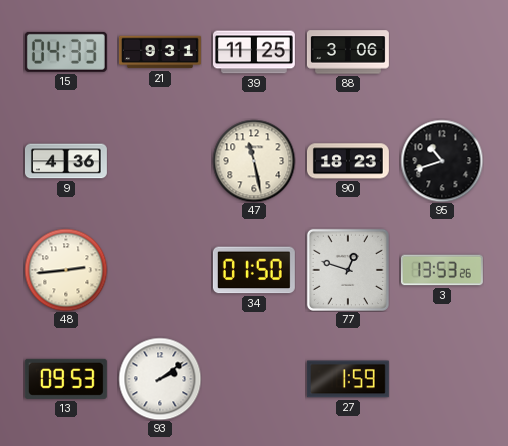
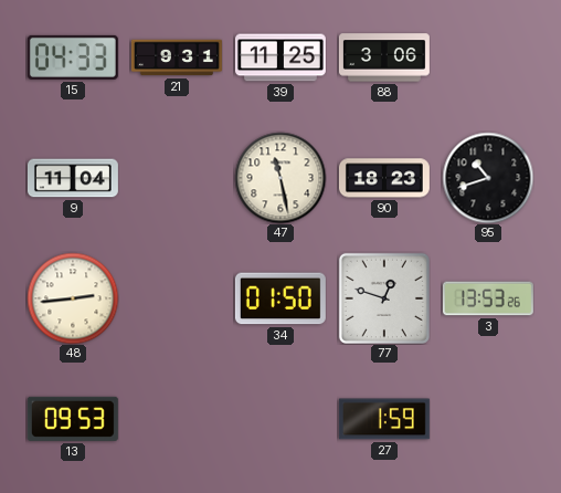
9: 4:36 -> 11:04
93: 2:09 -> none
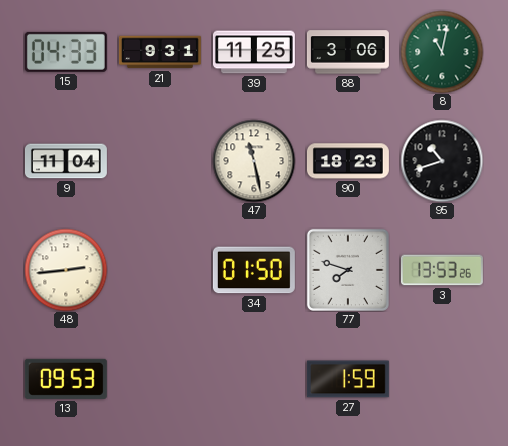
8: none -> 11:02
77: 12:48 -> 7:48
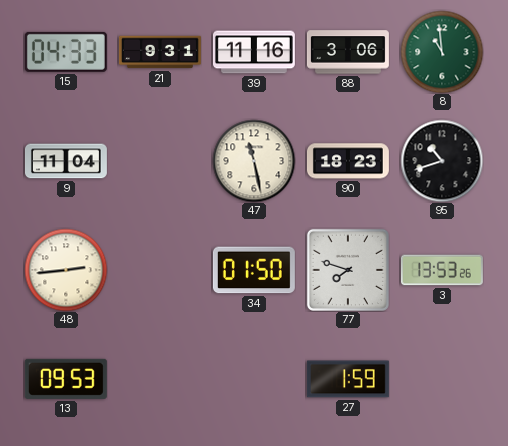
39: 11:25 -> 11:16
8: 11:02 -> 10:59
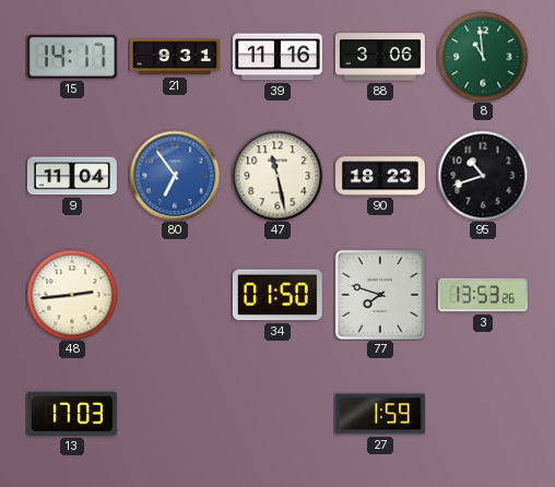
15: 04:33 -> 14:17
80: none -> 6:54
13: 09:53 -> 17:03
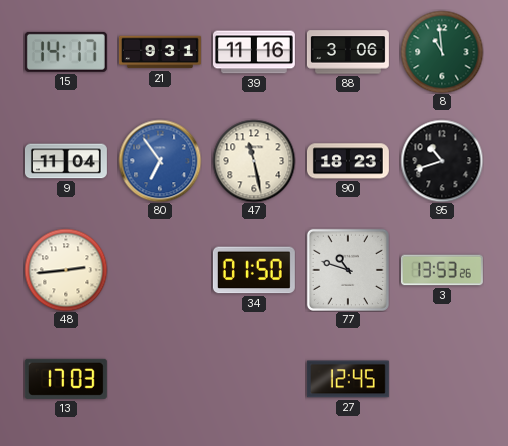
77: 7:48 -> 10:48
27: 1:59 -> 12:45
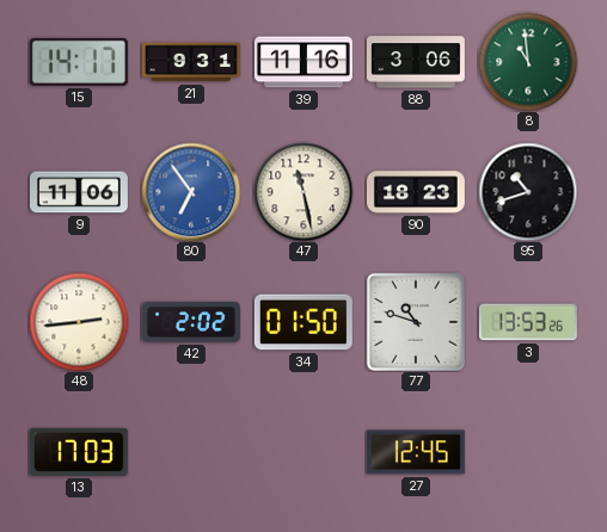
9: 11:04 -> 11:06
42: none -> 2:02
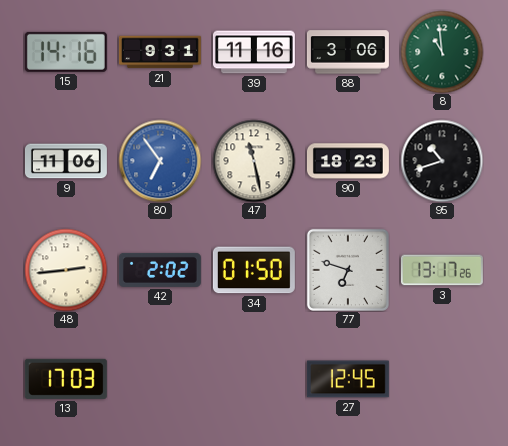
15: 14:17 -> 14:16
77: 10:48 -> 6:48
3: 13:53 -> 13:17
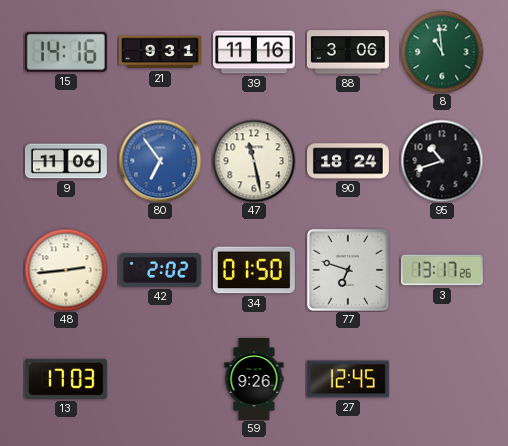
90: 18:23 -> 18:24
59: none -> 9:26
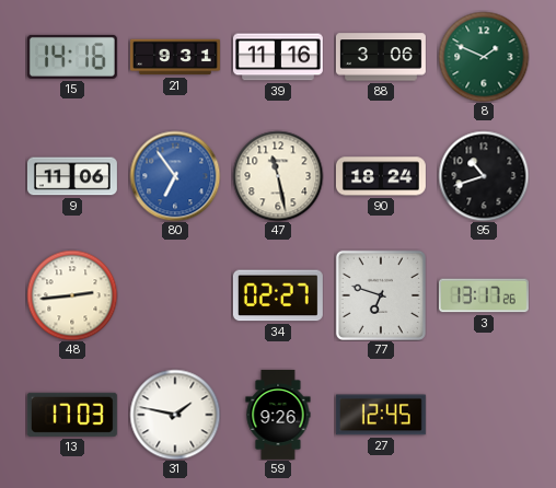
8: 10:59 -> 1:49
42: 2:02 -> none
34: 01:50 -> 02:27
31: none -> 1:47
